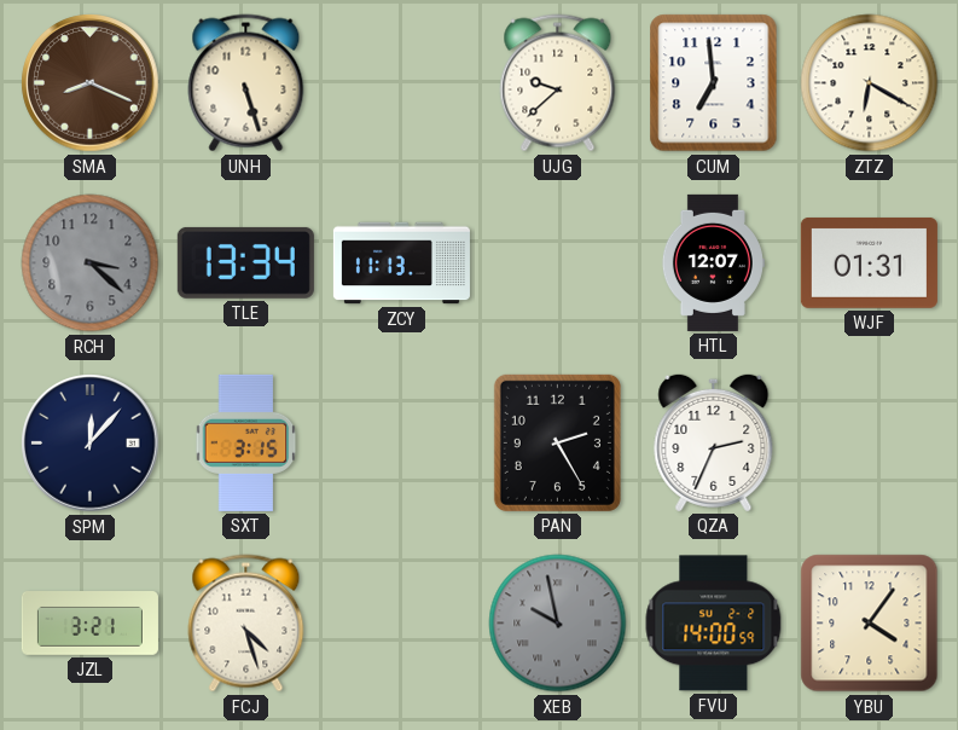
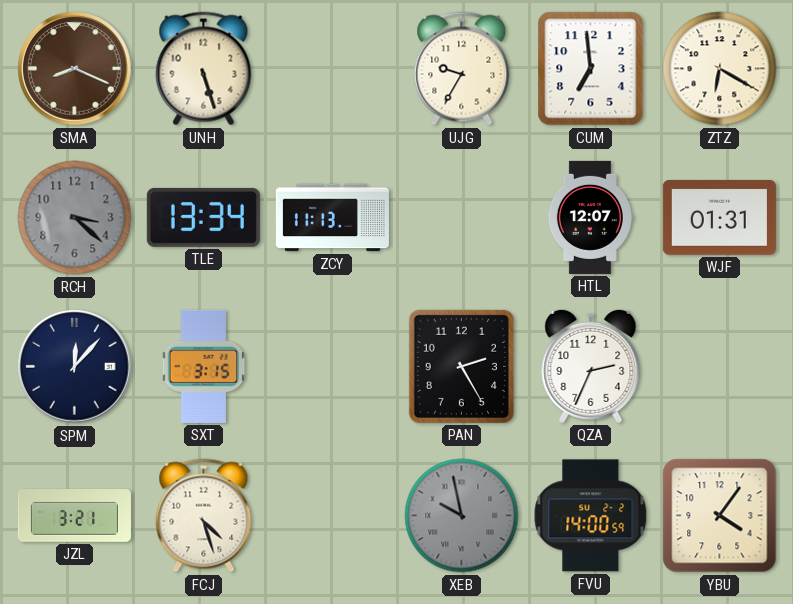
UJG: 9:38 -> 9:35
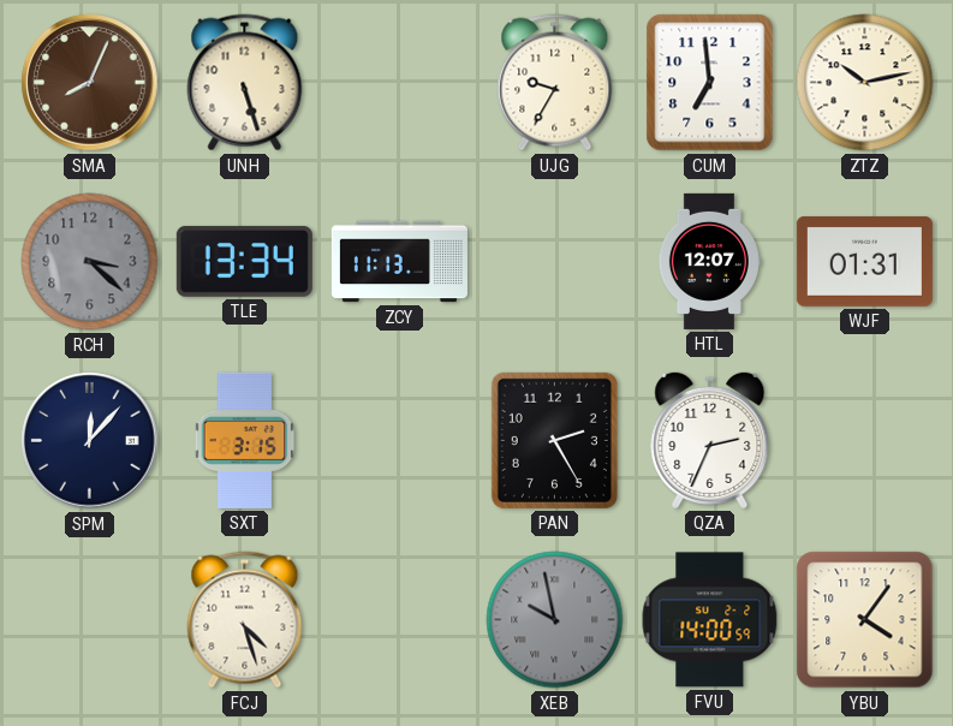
SMA: 8:19 -> 8:04
ZTZ: 6:20 -> 10:13
JZL: 3:21 -> none
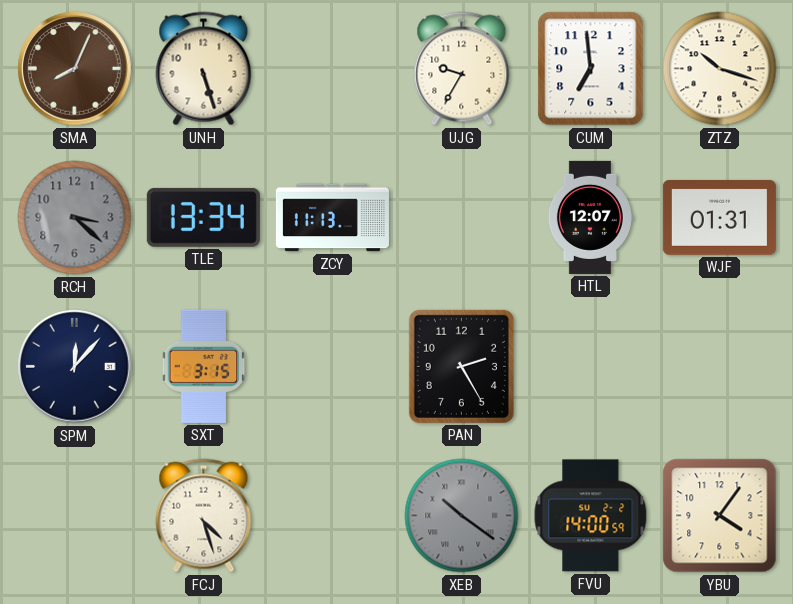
ZTZ: 10:13 -> 10:18
QZA: 2:34 -> none
XEB: 9:58 -> 10:21
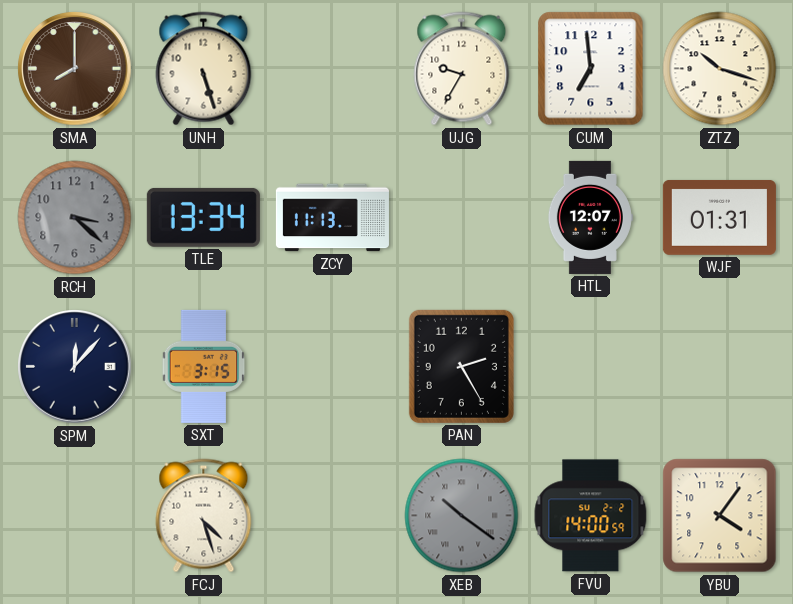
SMA: 8:04 -> 8:00
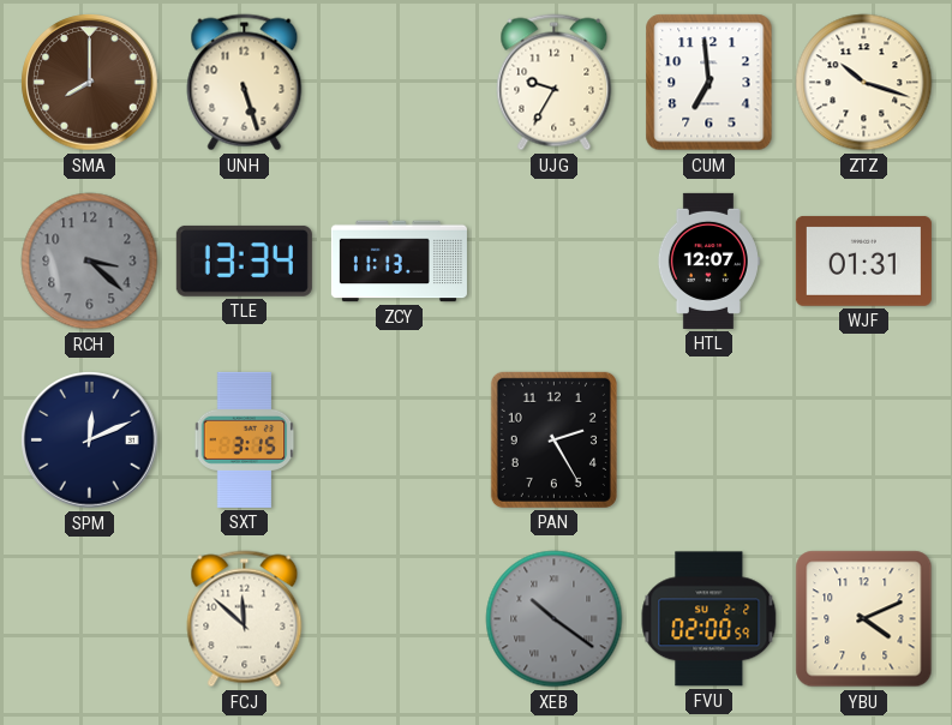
SPM: 12:07 -> 12:11
FCJ: 4:27 -> 11:52
FVU: 14:00 -> 02:00
YBU: 4:06 -> 4:11
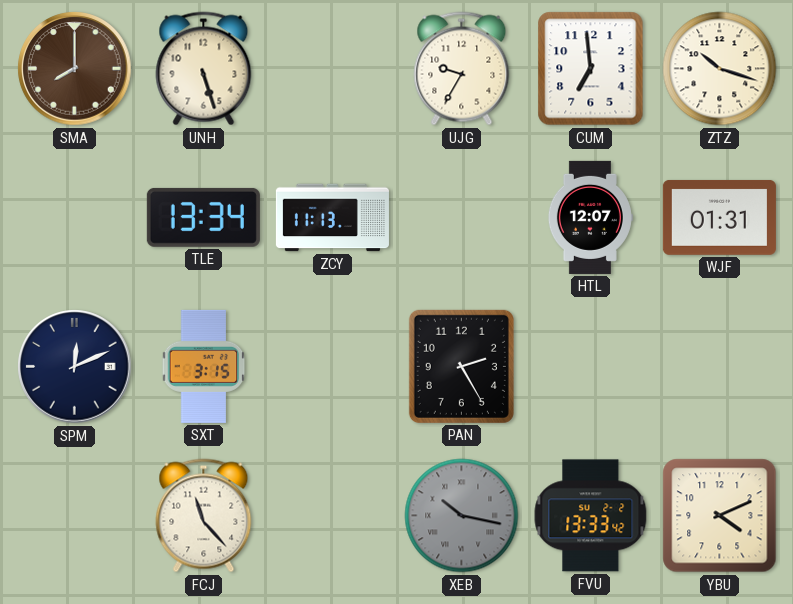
RCH: 3:22 -> none
FCJ: 11:52 -> 11:23
XEB: 10:21 -> 10:17
FVU: 02:00 -> 13:33
